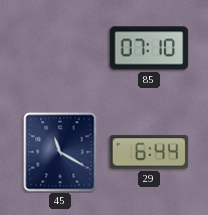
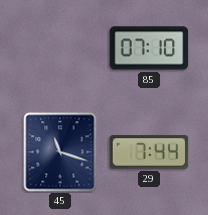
45: 11:20 -> 11:18
29: 6:44 -> 7:44
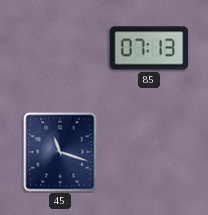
85: 07:10 -> 07:13
29: 7:44 -> none
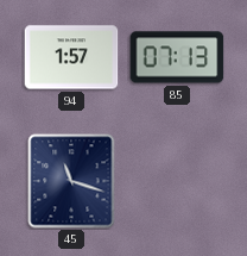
94: none -> 1:57
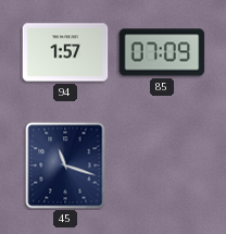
85: 07:13 -> 07:09
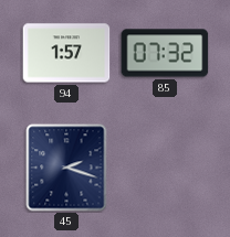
85: 07:09 -> 07:32
45: 11:18 -> 2:18
